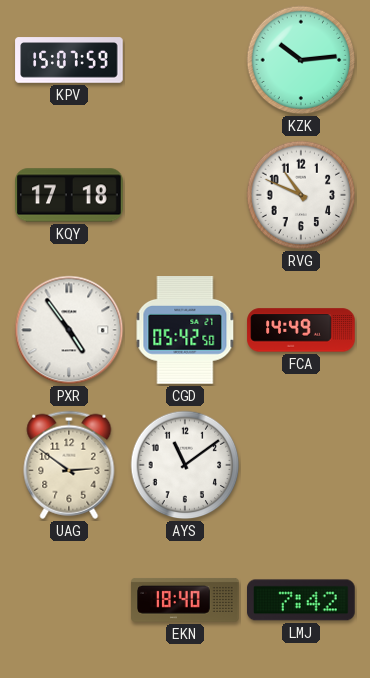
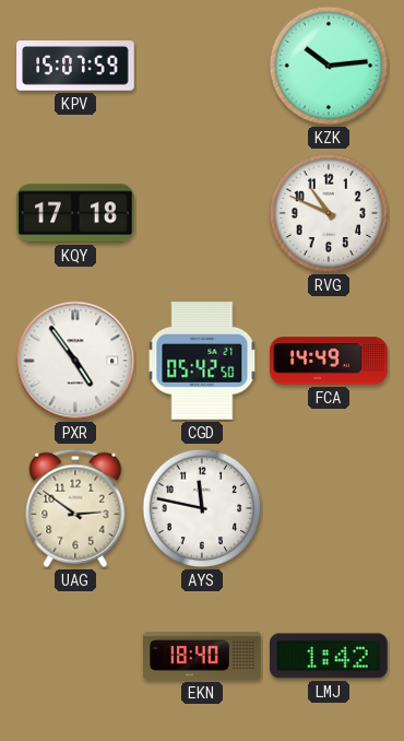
AYS: 11:09 -> 11:47
LMJ: 7:42 -> 1:42
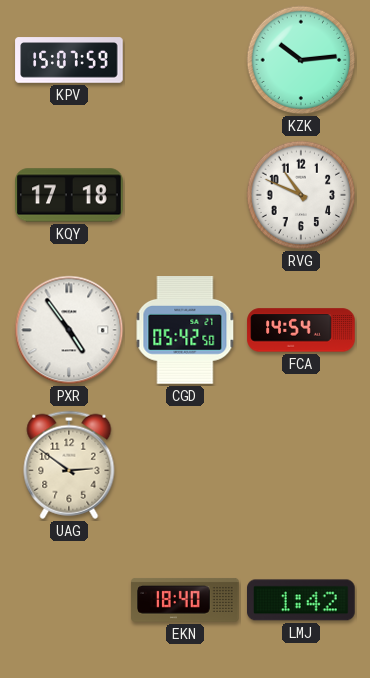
FCA: 14:49 -> 14:54
AYS: 11:47 -> none
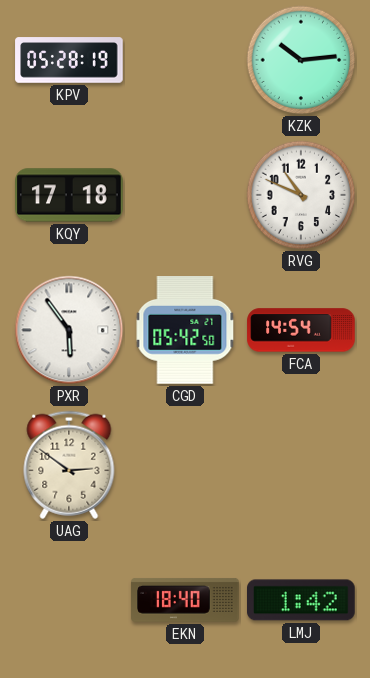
KPV: 15:07 -> 05:28
PXR: 4:54 -> 5:54
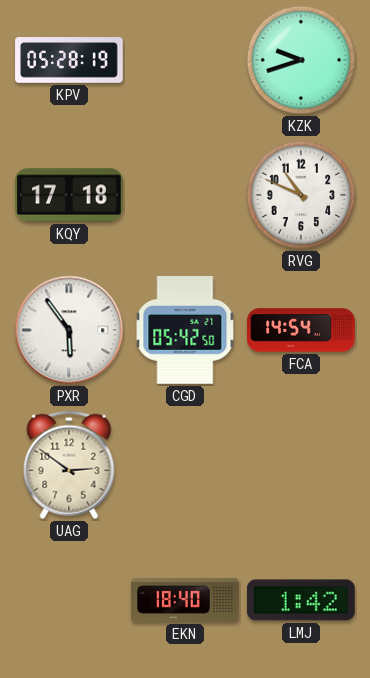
KZK: 10:14 -> 9:42
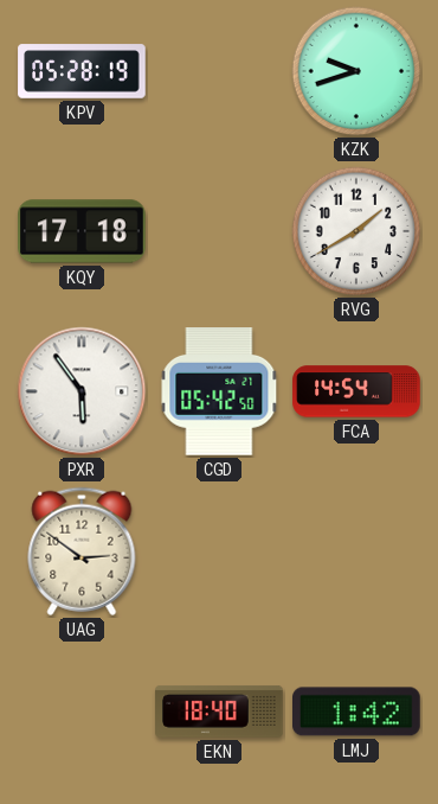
RVG: 10:49 -> 1:40
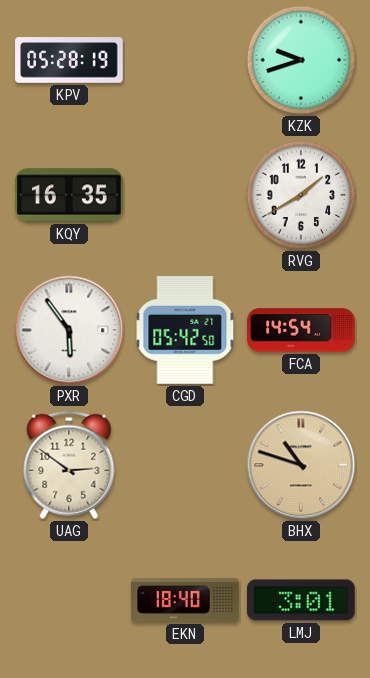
KQY: 17:18 -> 16:35
BHX: none -> 10:48
LMJ: 1:42 -> 3:01
